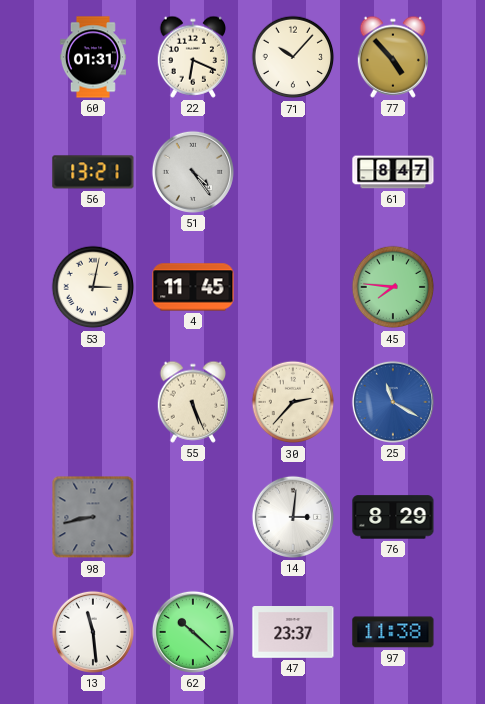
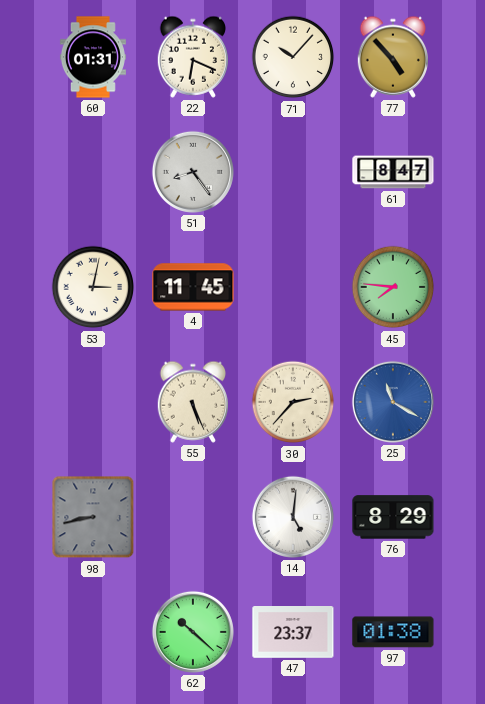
56: 13:21 -> none
51: 4:24 -> 8:24
14: 3:01 -> 5:01
13: 11:29 -> none
97: 11:38 -> 01:38
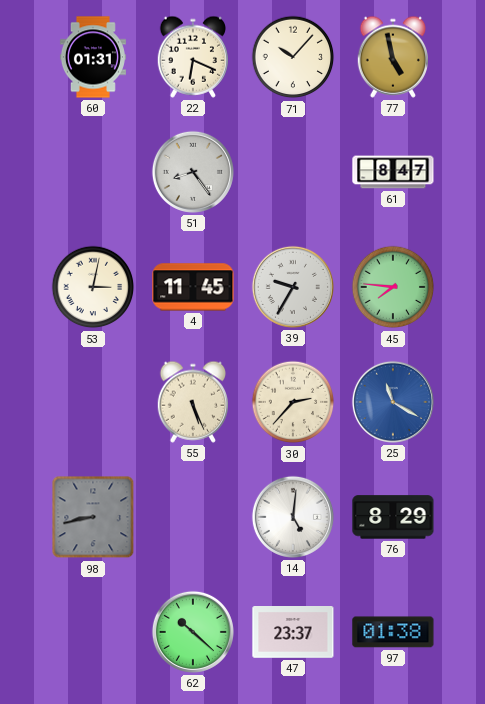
77: 4:53 -> 4:58
39: none -> 9:35
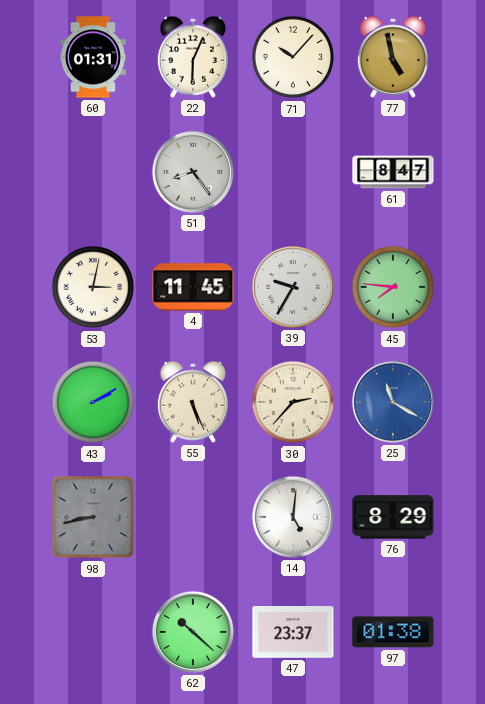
22: 6:19 -> 6:04
43: none -> 2:10
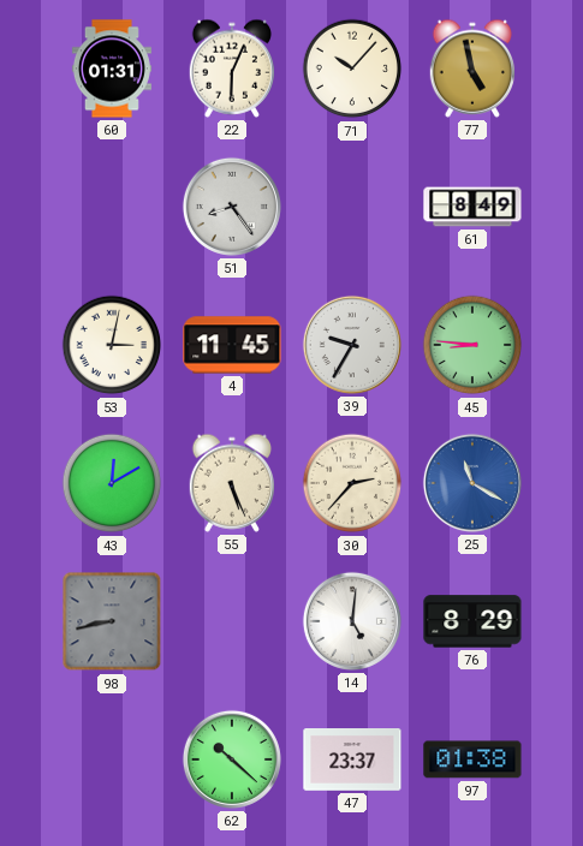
61: 8:47 -> 8:49
45: 7:46 -> 8:46
43: 2:10 -> 12:10
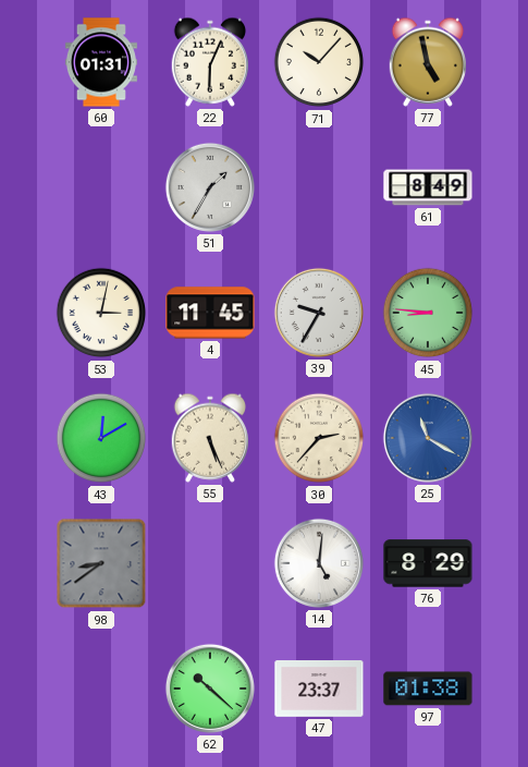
51: 8:24 -> 1:35
98: 8:43 -> 8:39
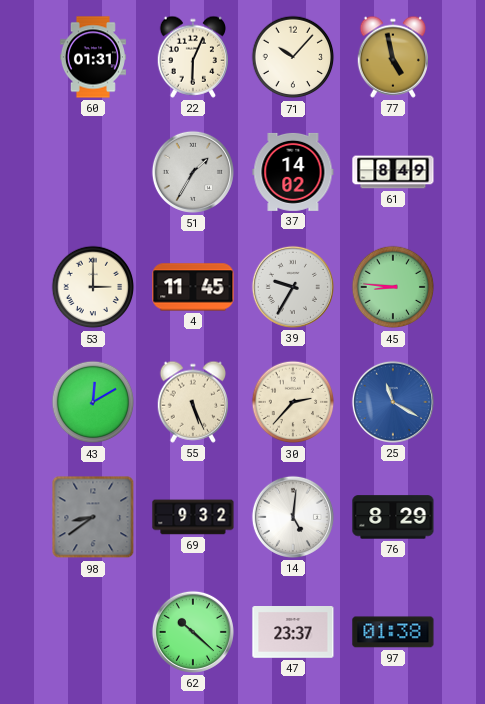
37: none -> 14:02
53: 3:02 -> 3:00
69: none -> 9:32
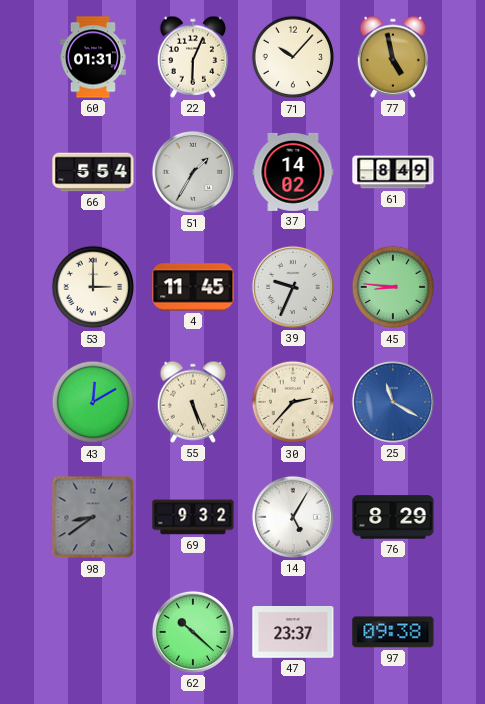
66: none -> 5:54
39: 9:35 -> 9:34
14: 5:01 -> 5:05
97: 01:38 -> 09:38
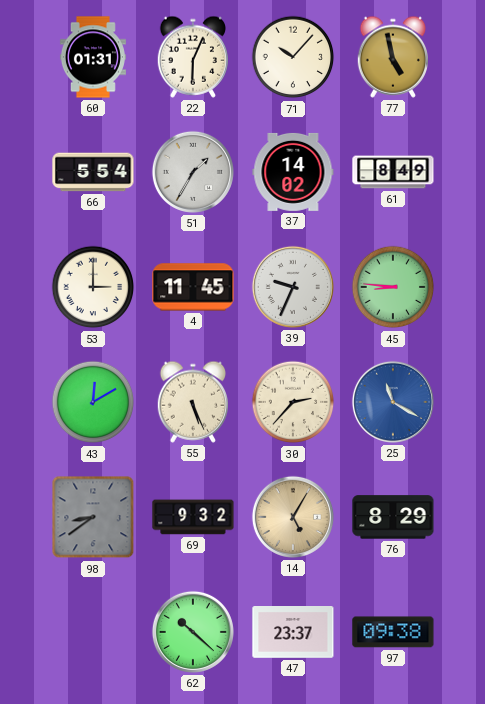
14 dial: white -> champagne
